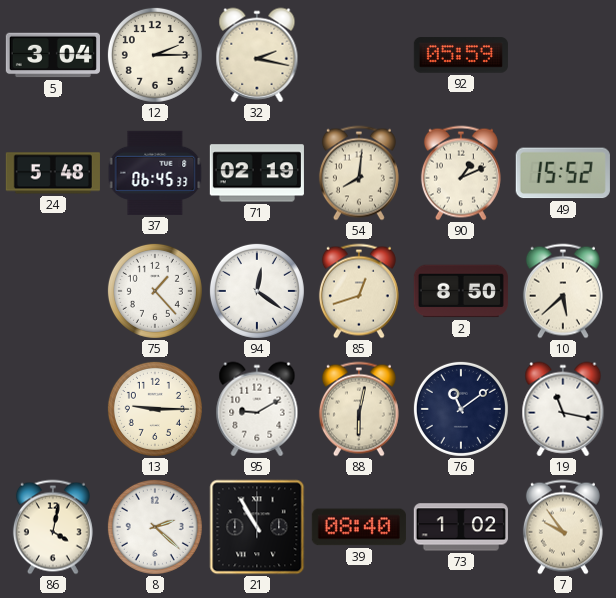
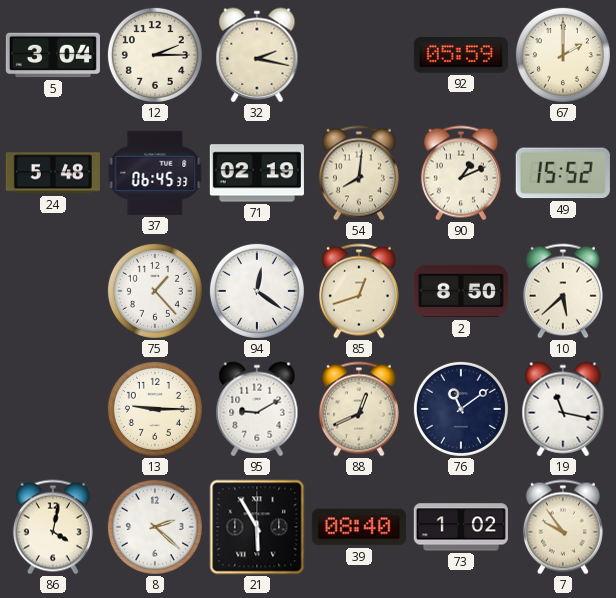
67: none -> 2:00
88: 6:02 -> 12:41
21: 10:55 -> 5:55
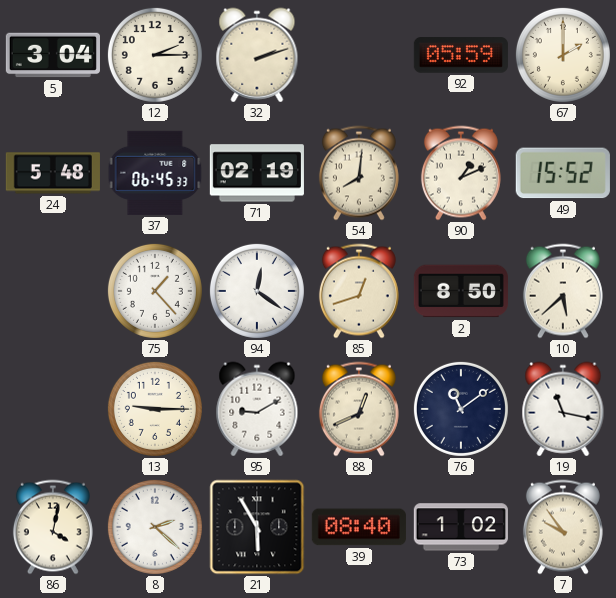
32: 2:17 -> 2:12
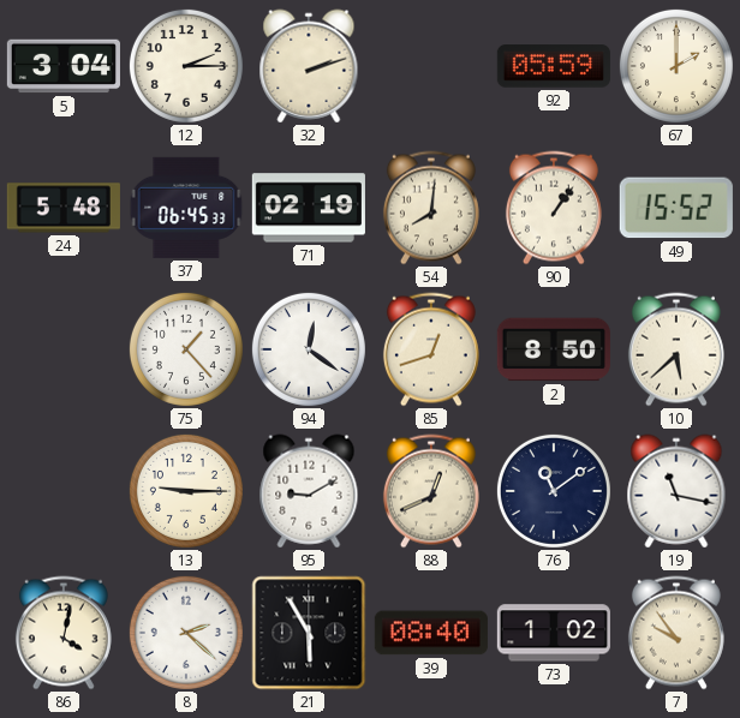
90: 1:11 -> 1:06
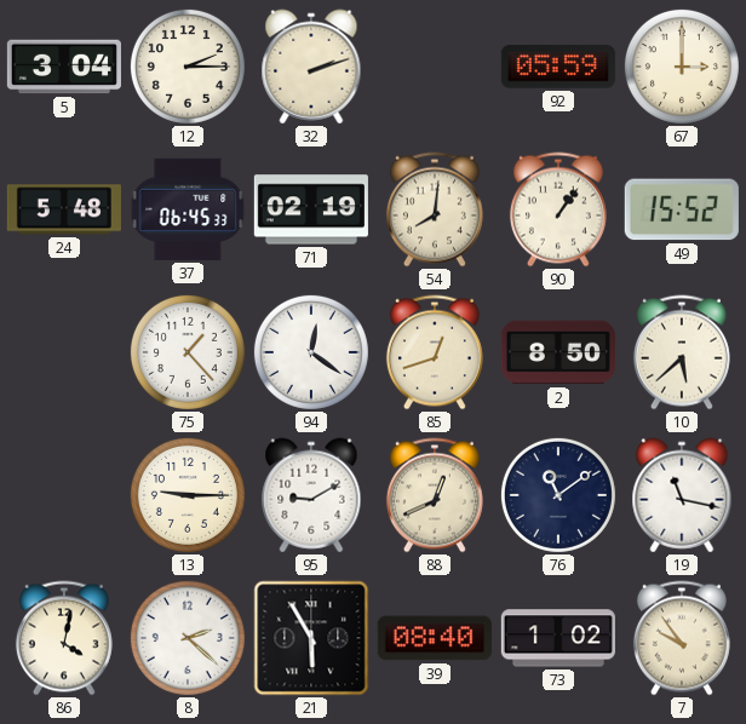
67: 2:00 -> 3:00
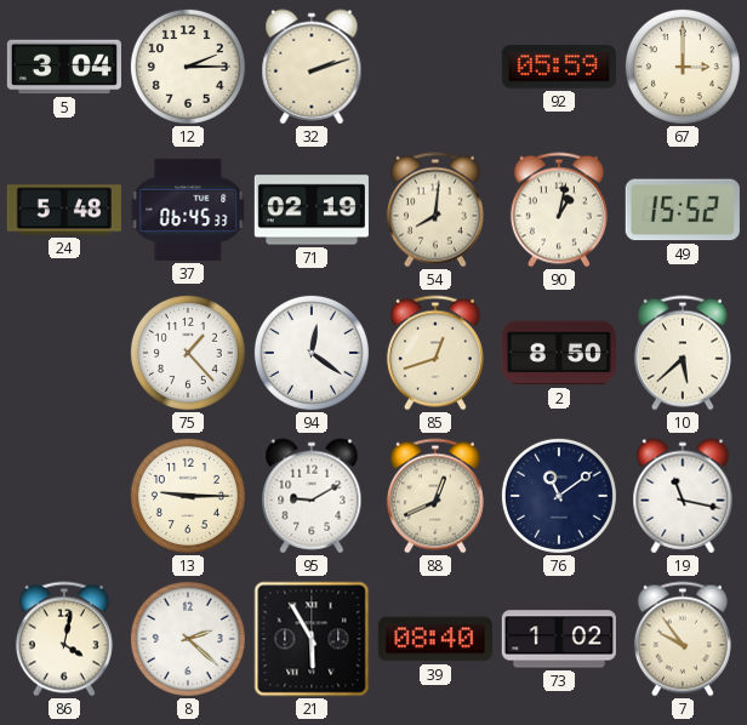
90: 1:06 -> 1:02
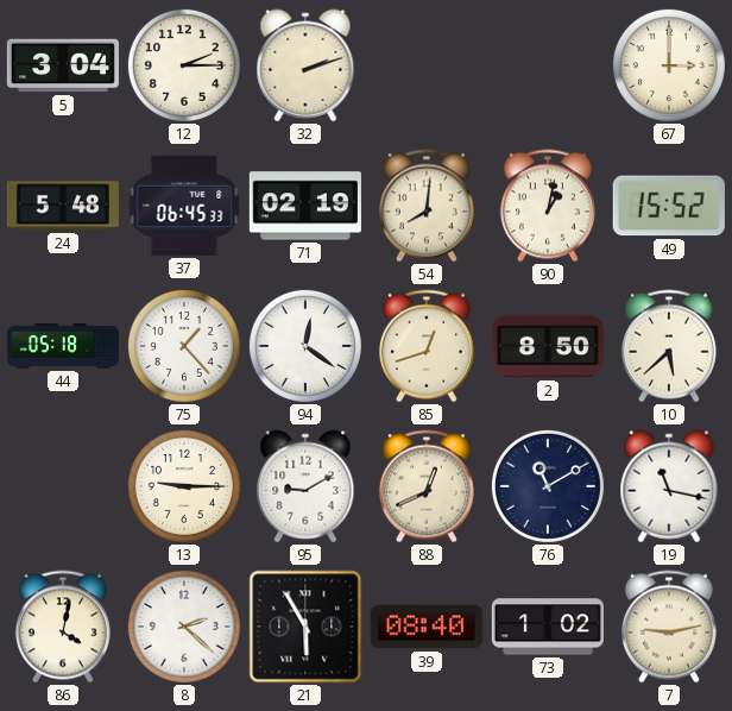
92: 05:59 -> none
44: none -> 05:18
76: 11:09 -> 11:10
7: 9:54 -> 9:13
